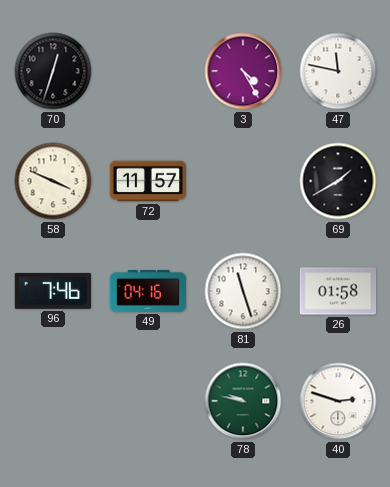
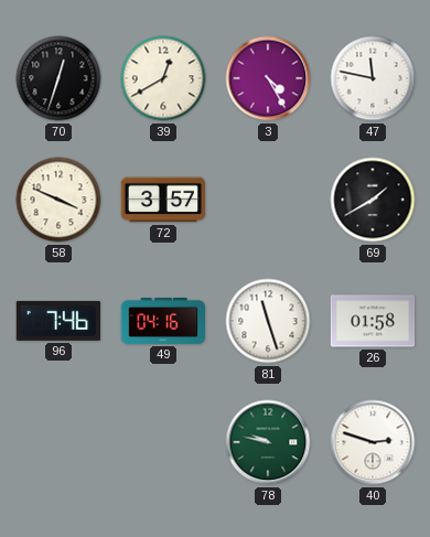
39: none -> 12:40
72: 11:57 -> 3:57
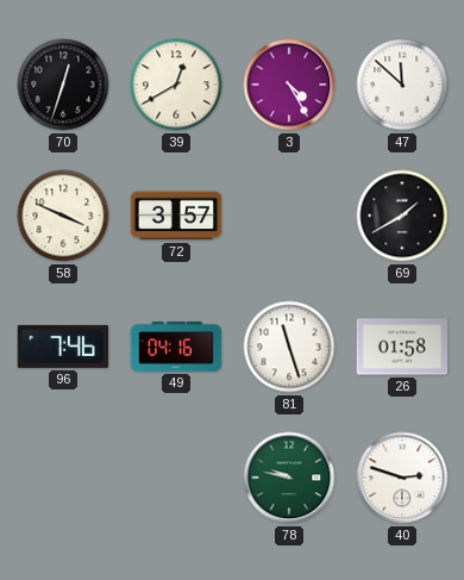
47: 11:47 -> 11:52
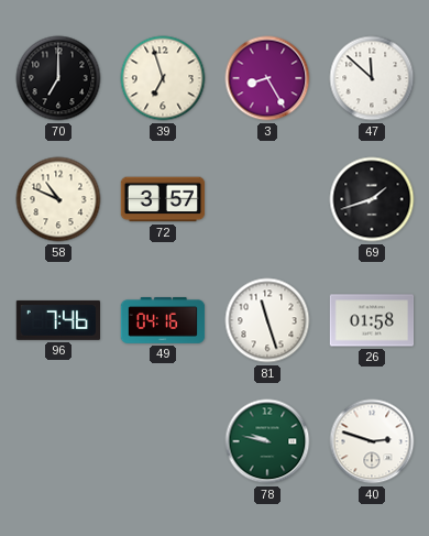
70: 12:33 -> 7:00
39: 12:40 -> 6:57
3: 4:25 -> 8:25
58: 3:49 -> 10:49
69: 1:40 -> 1:42
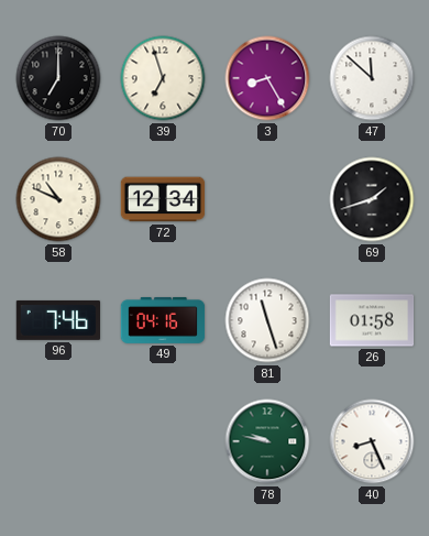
72: 3:57 -> 12:34
40: 2:48 -> 8:26
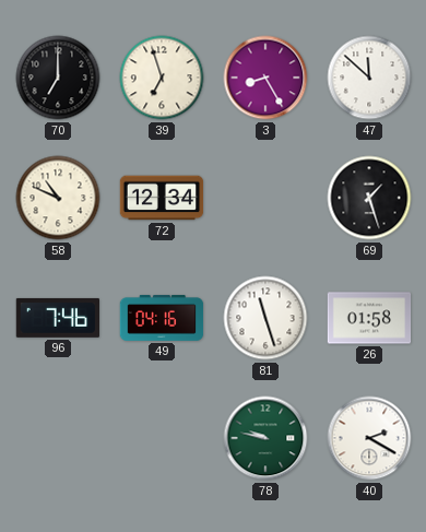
69: 1:42 -> 1:27
40: 8:26 -> 2:20
